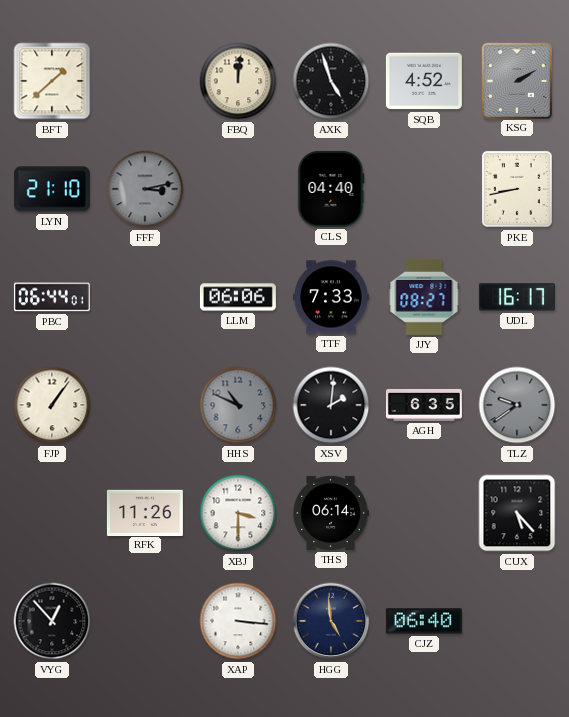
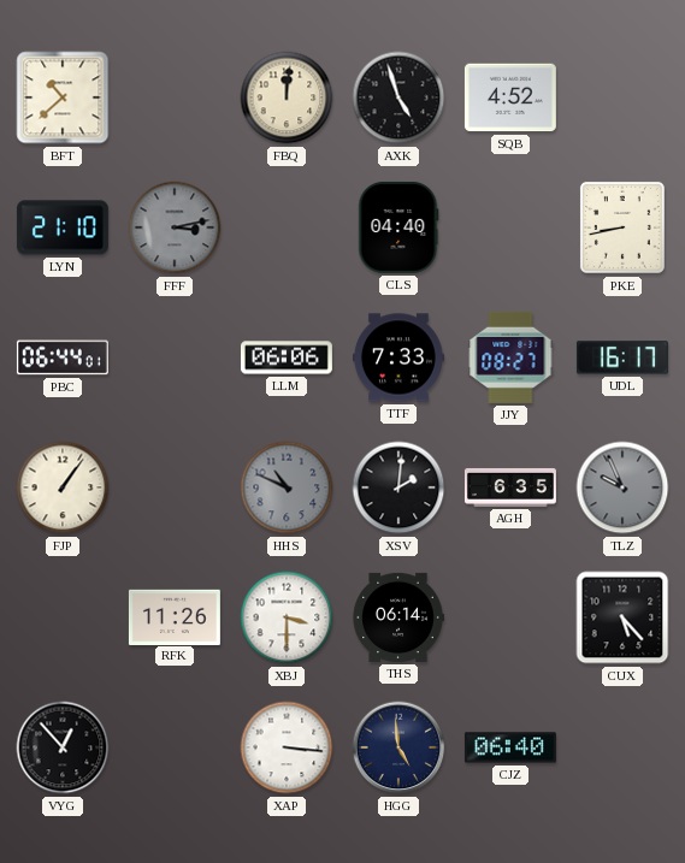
BFT: 1:38 -> 10:38
KSG: 2:10 -> none
TLZ: 9:39 -> 9:56
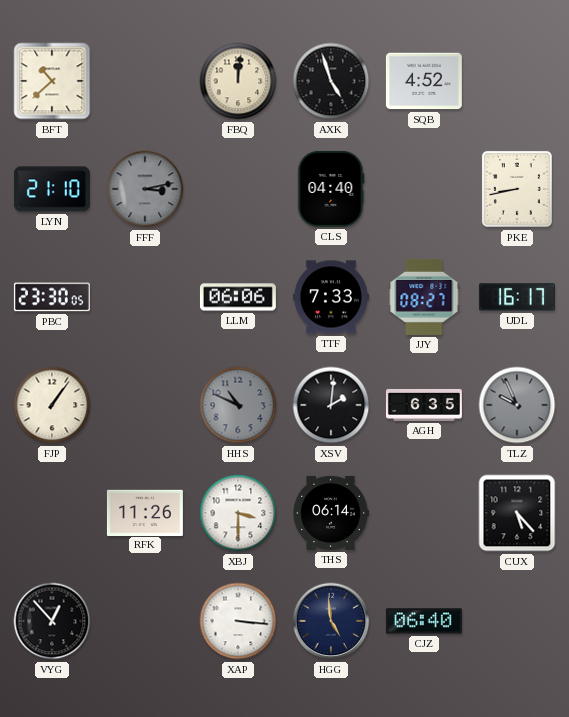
PBC: 06:44 -> 23:30
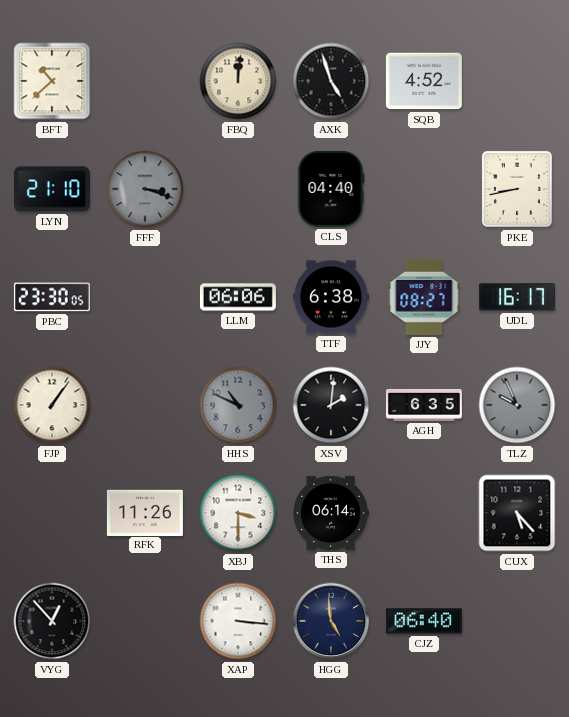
FFF: 3:13 -> 3:18
TTF: 7:33 -> 6:38
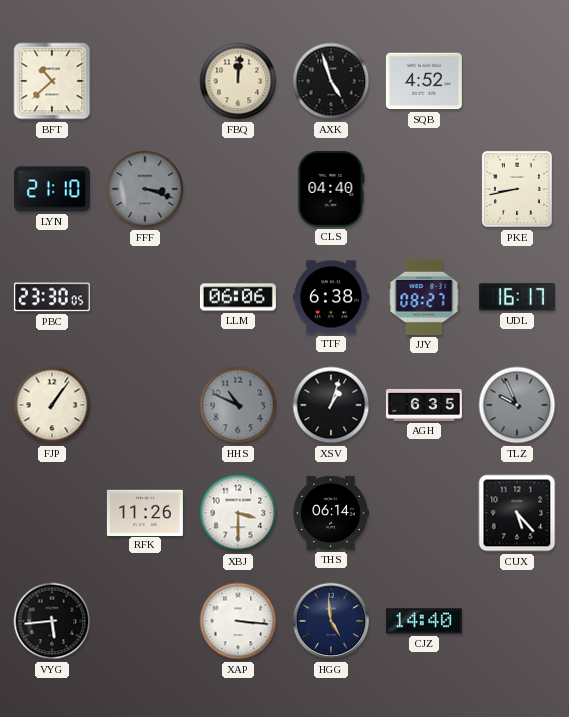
XSV: 2:01 -> 1:03
VYG: 12:53 -> 5:44
CJZ: 06:40 -> 14:40
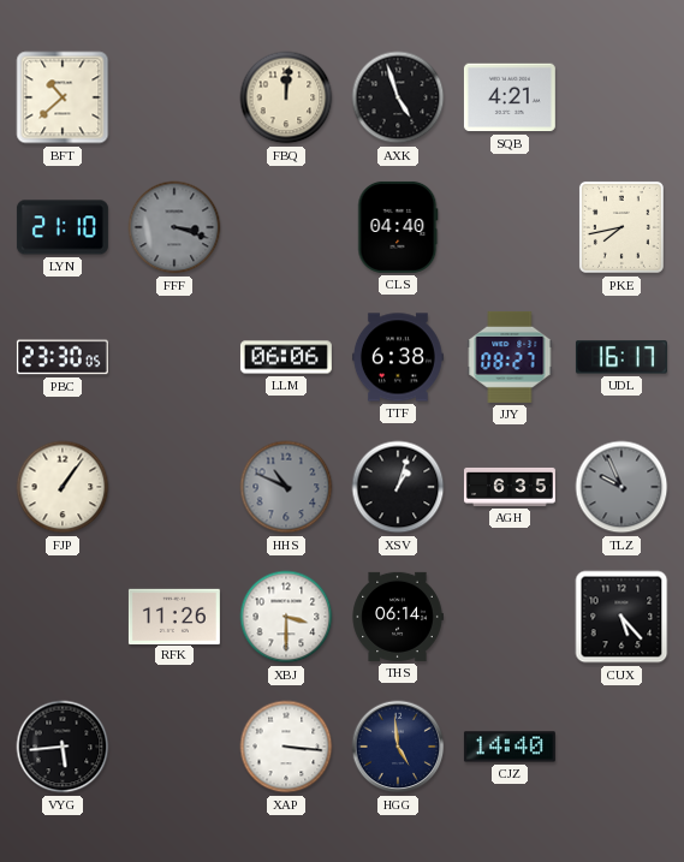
SQB: 4:52 -> 4:21
PKE: 8:43 -> 7:43
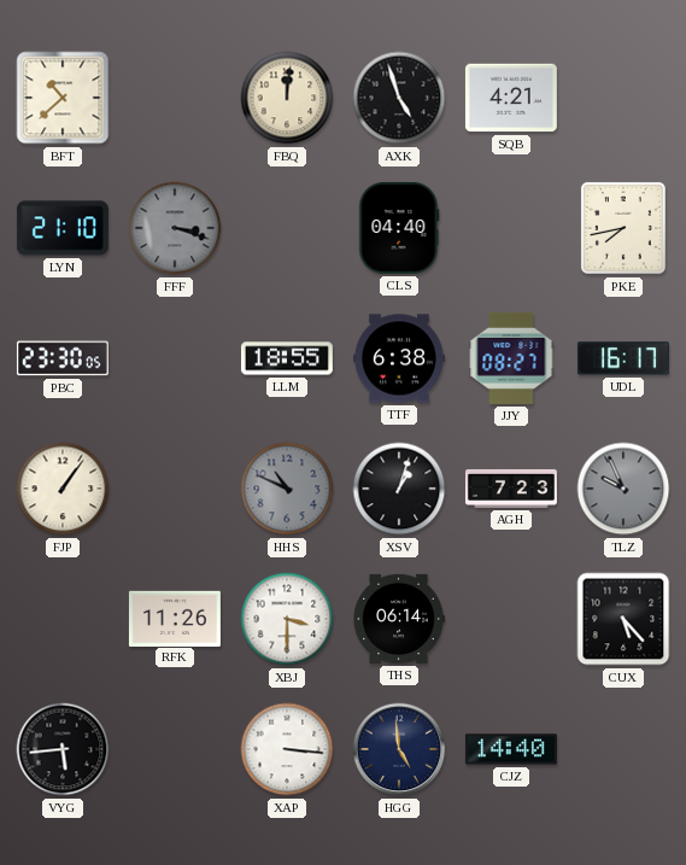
LLM: 06:06 -> 18:55
AGH: 6:35 -> 7:23
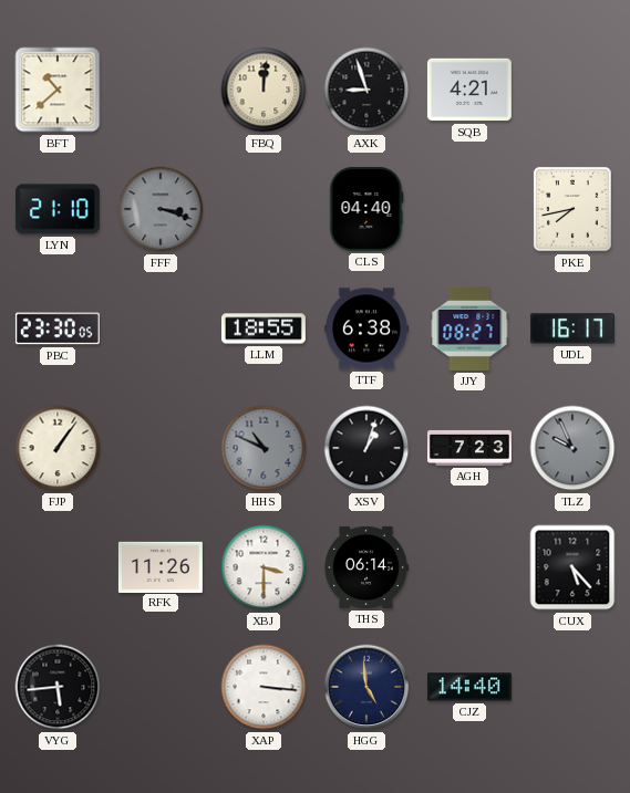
AXK: 4:57 -> 8:57
